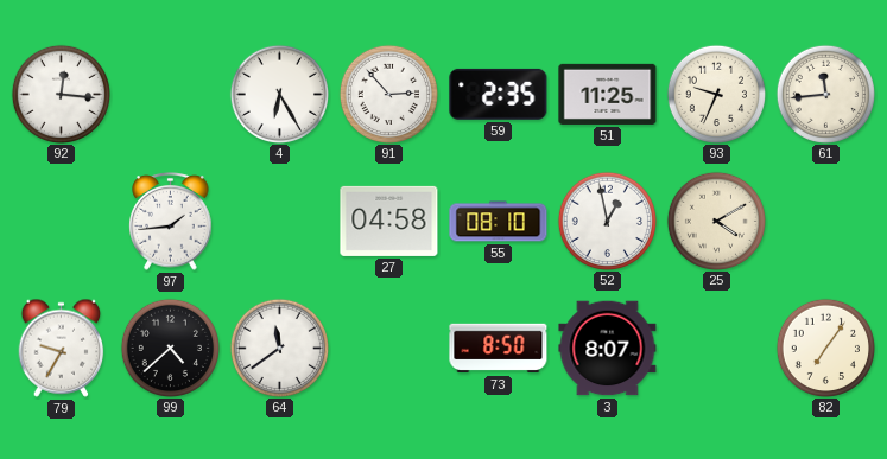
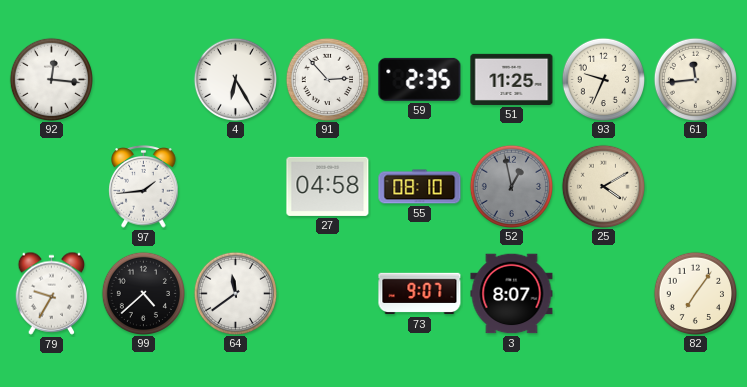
52 dial: white -> grey
73: 8:50 -> 9:07
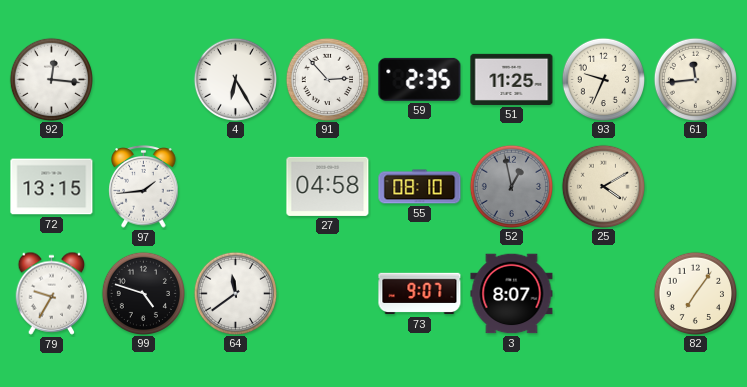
72: none -> 13:15
99: 4:38 -> 4:48
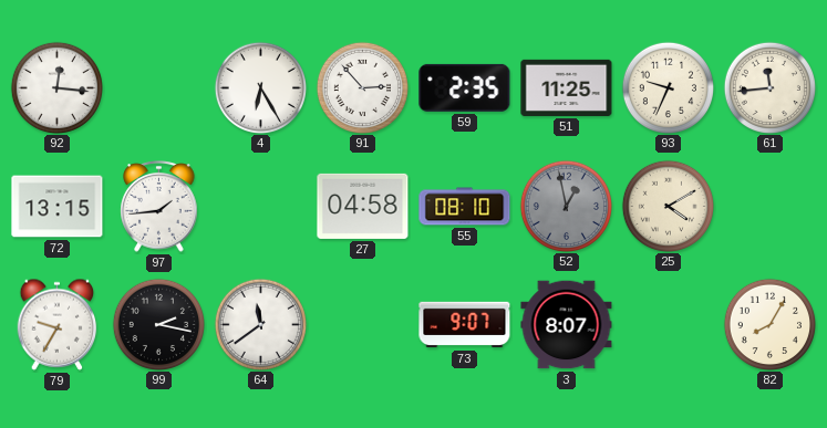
99: 4:48 -> 2:17
82: 7:06 -> 8:05
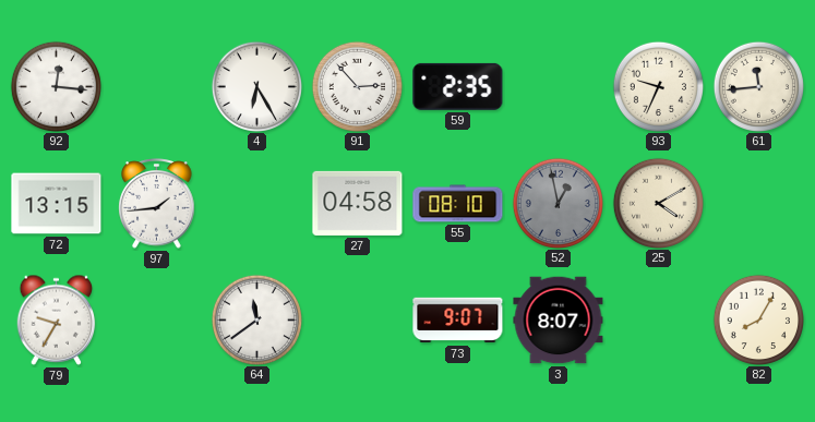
51: 11:25 -> none
99: 2:17 -> none
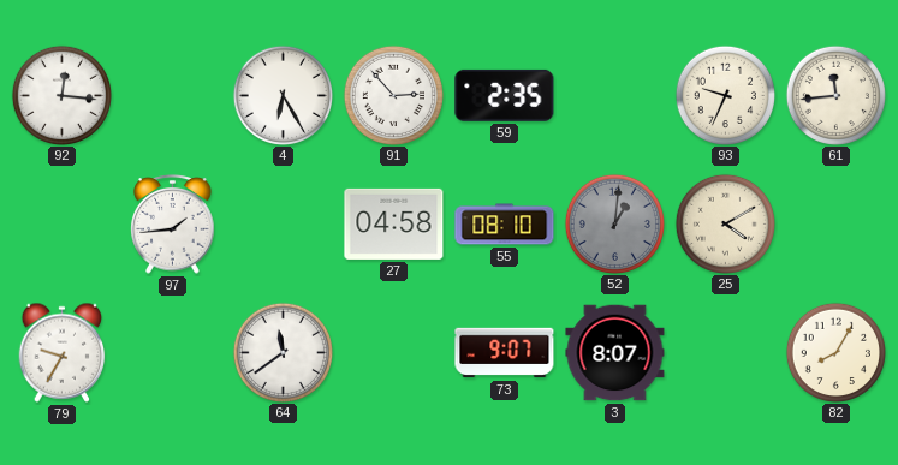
72: 13:15 -> none
52: 12:58 -> 1:01
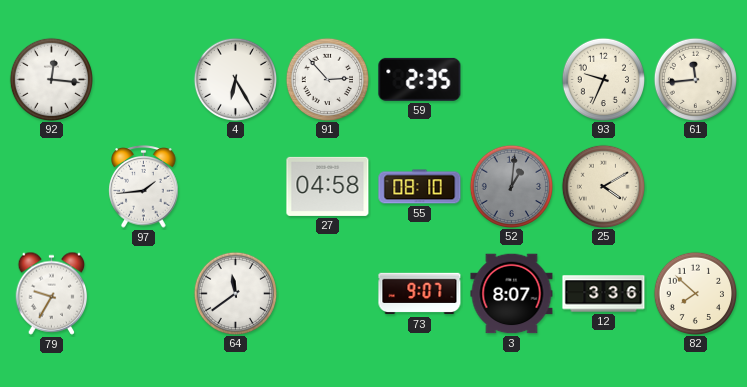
12: none -> 3:36
82: 8:05 -> 7:52
